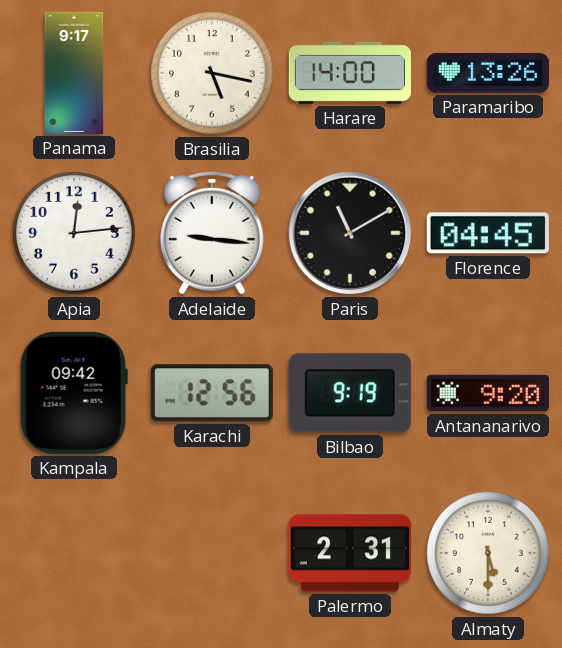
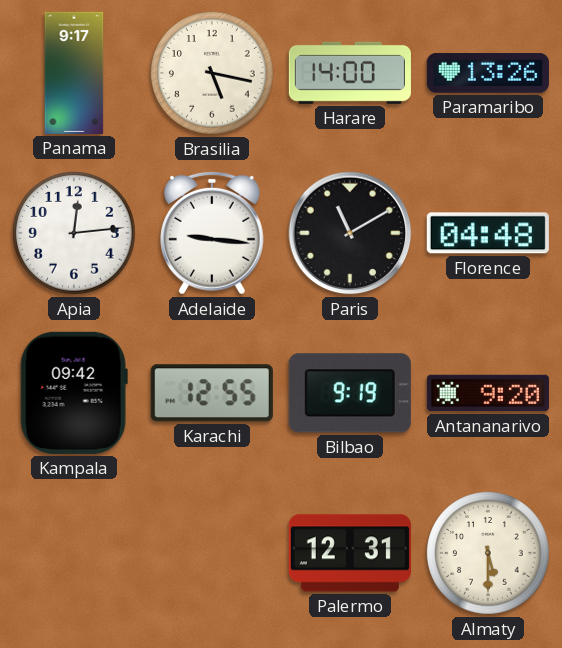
Florence: 04:45 -> 04:48
Karachi: 12:56 -> 12:55
Palermo: 2:31 -> 12:31
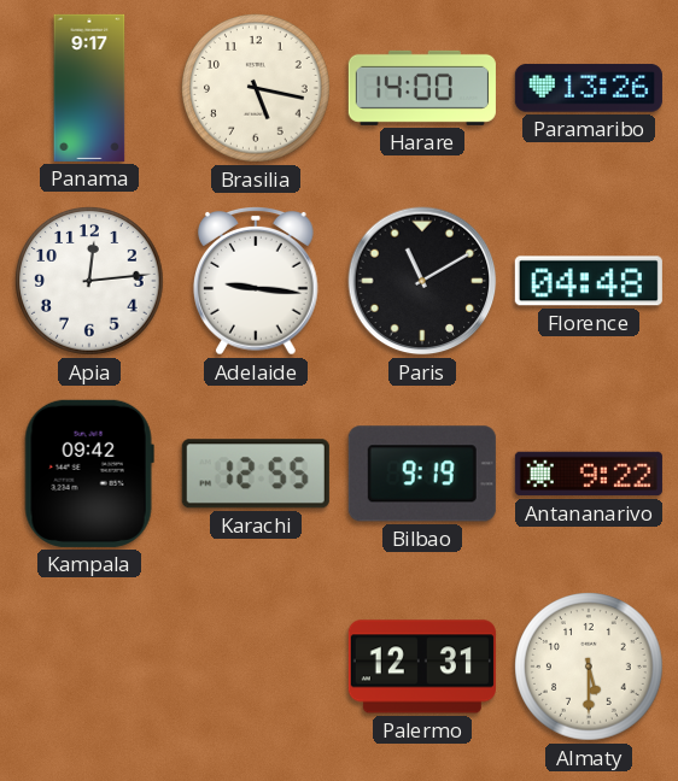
Antananarivo: 9:20 -> 9:22
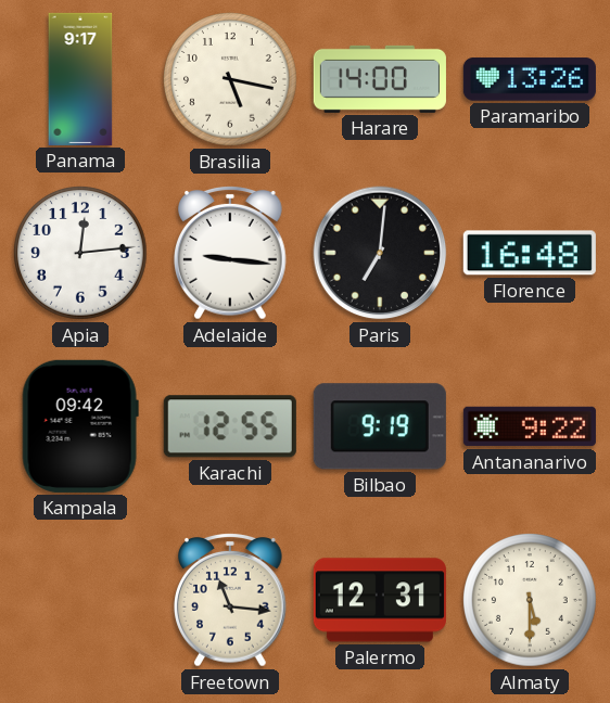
Paris: 11:10 -> 7:01
Florence: 04:48 -> 16:48
Freetown: none -> 11:16
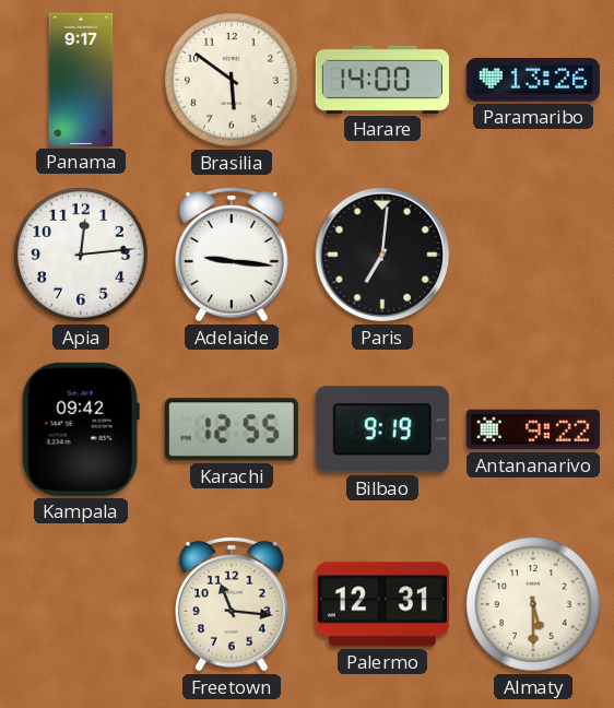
Brasilia: 5:17 -> 5:51
Florence: 16:48 -> none
